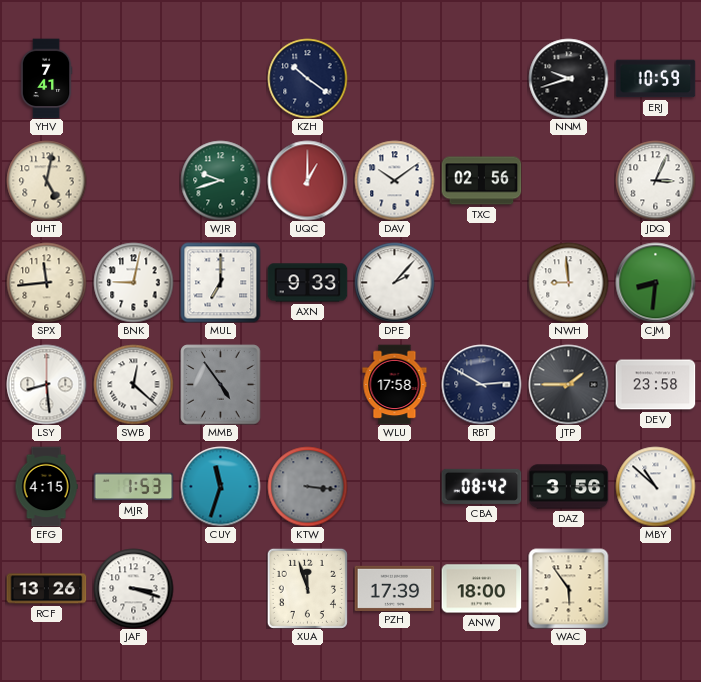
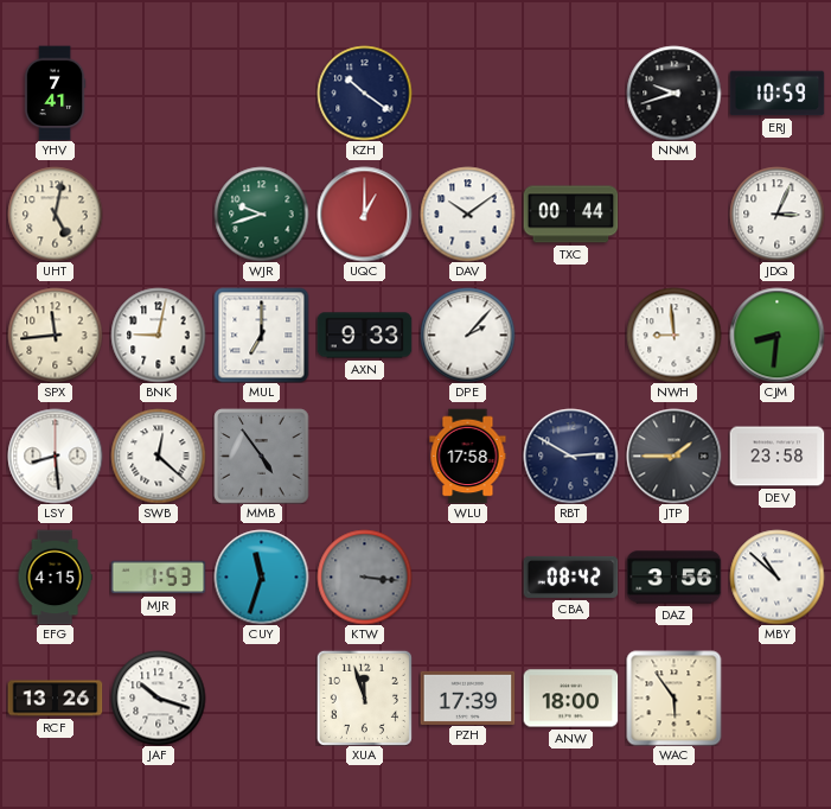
TXC: 02:56 -> 00:44
JAF: 3:18 -> 10:18
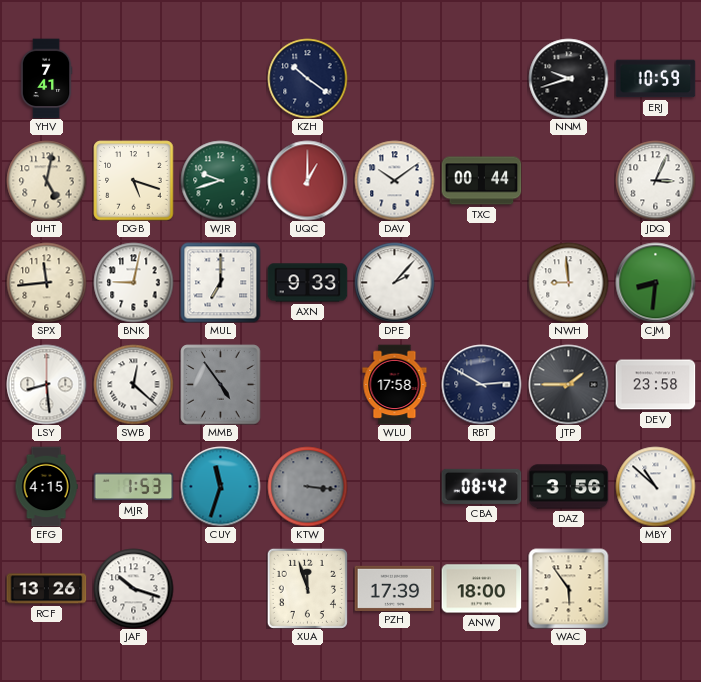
DGB: none -> 5:18
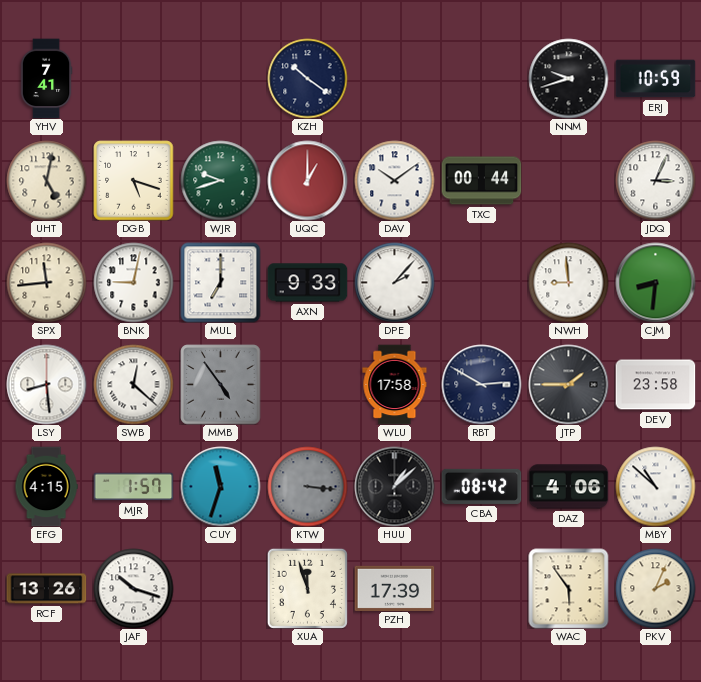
MJR: 1:53 -> 1:57
HUU: none -> 1:08
DAZ: 3:56 -> 4:06
ANW: 18:00 -> none
PKV: none -> 2:04
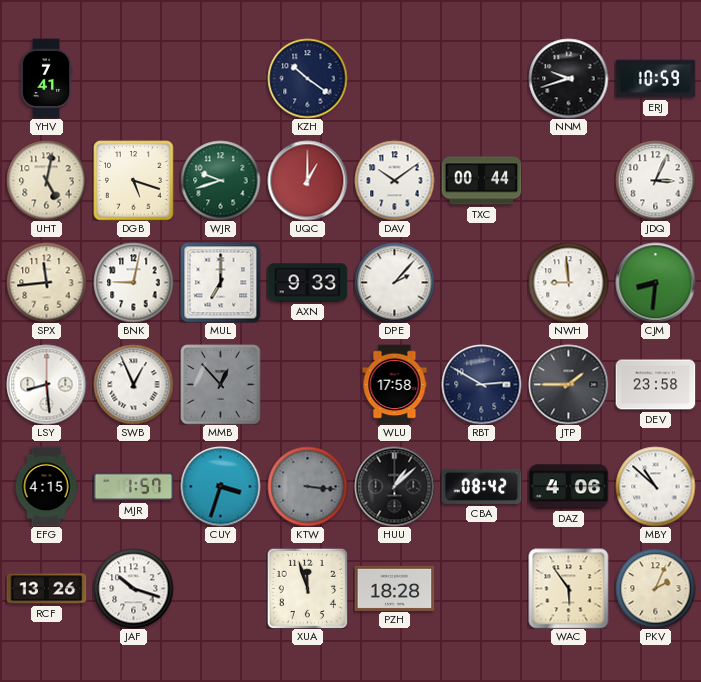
SWB: 12:22 -> 12:56
MMB: 4:54 -> 12:53
CUY: 11:33 -> 3:33
PZH: 17:39 -> 18:28
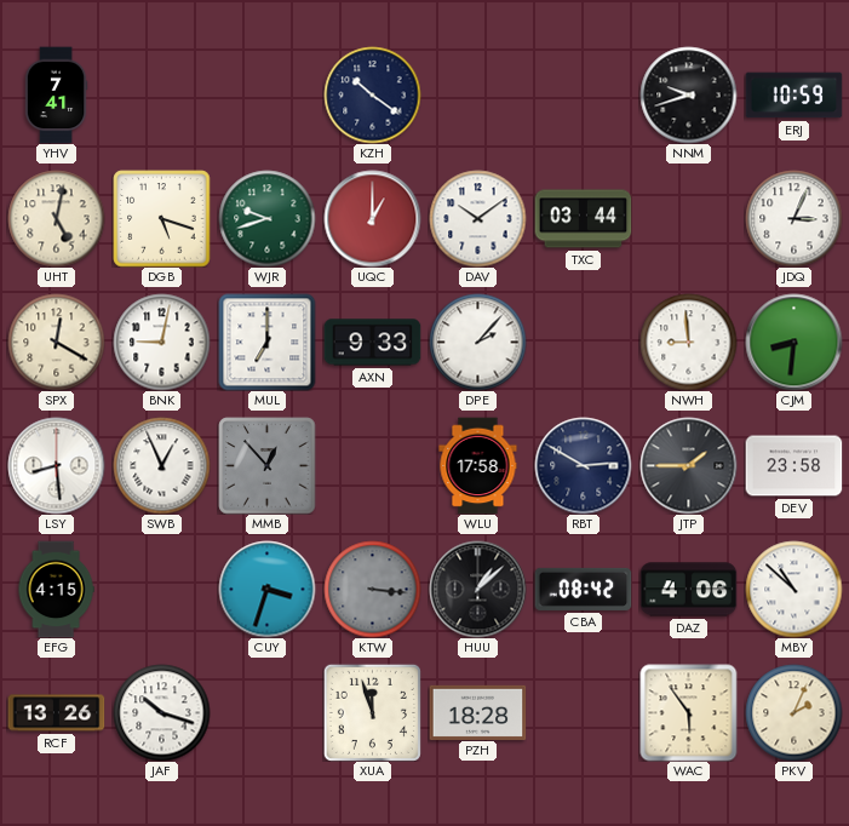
TXC: 00:44 -> 03:44
SPX: 11:44 -> 12:20
MJR: 1:57 -> none
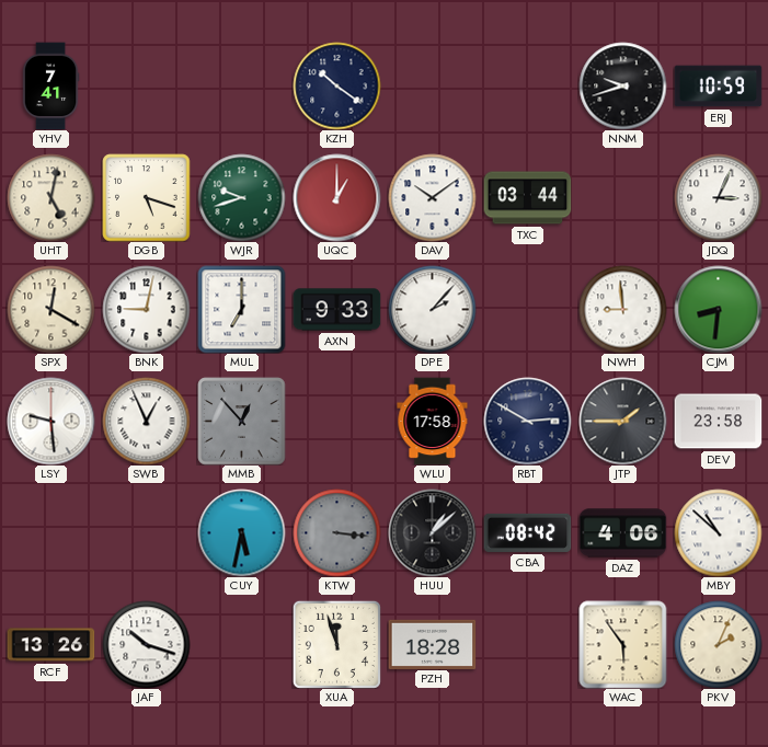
LSY: 8:29 -> 9:29
EFG: 4:15 -> none
CUY: 3:33 -> 5:32
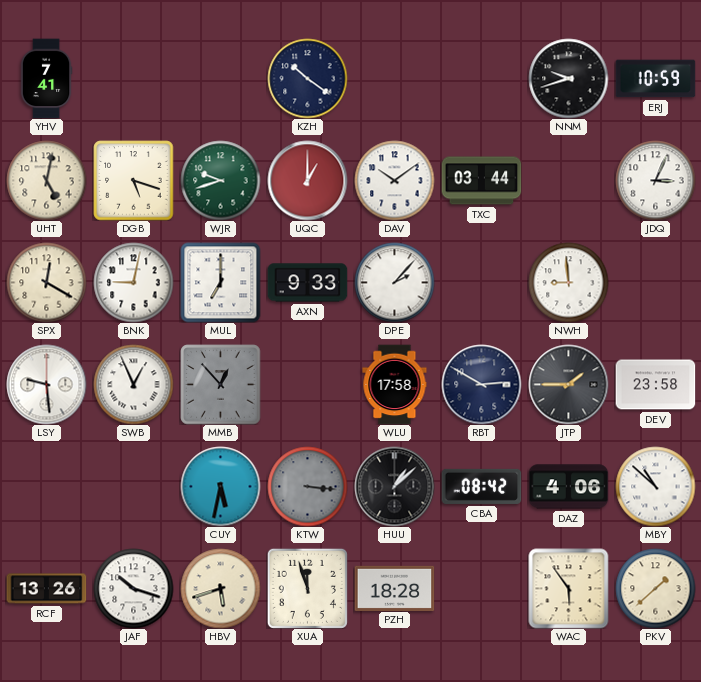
CJM: 8:31 -> none
HBV: none -> 5:42
PKV: 2:04 -> 1:38
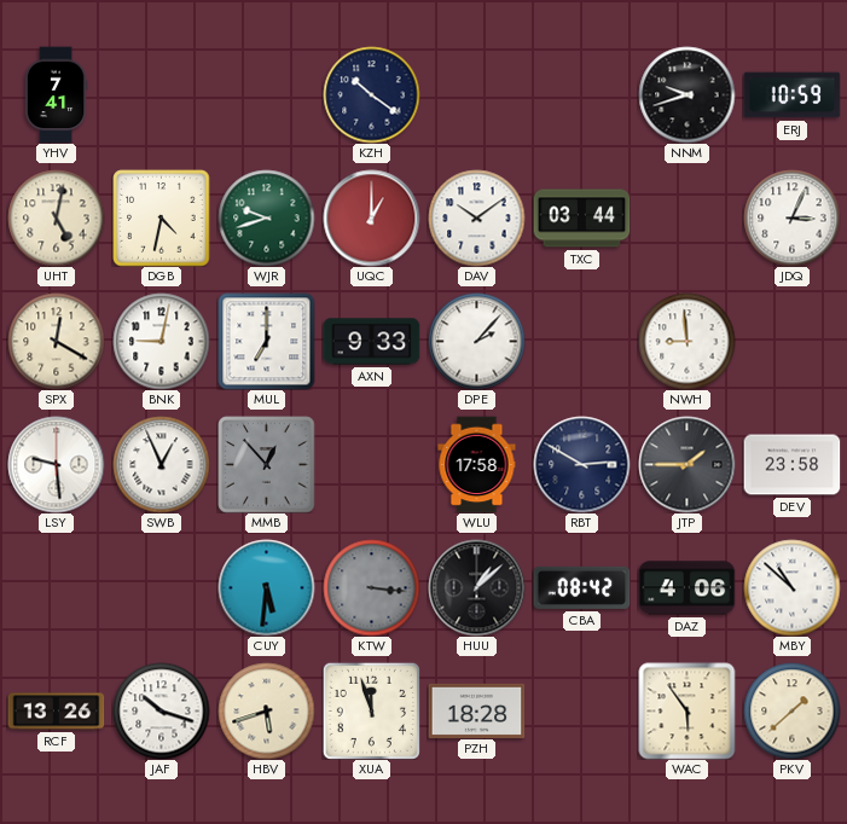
DGB: 5:18 -> 4:32
CUY: 5:32 -> 5:31
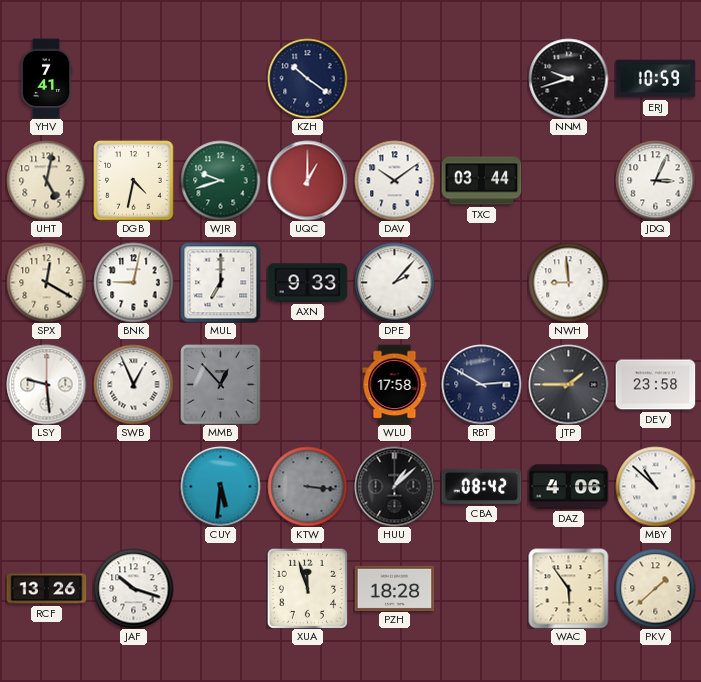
HBV: 5:42 -> none
